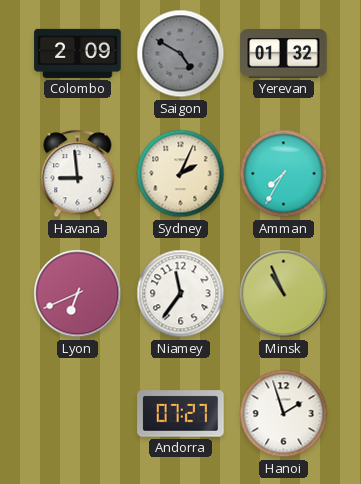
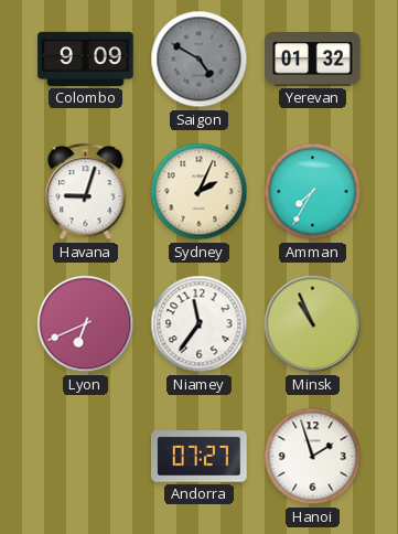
Colombo: 2:09 -> 9:09
Havana: 8:59 -> 9:03
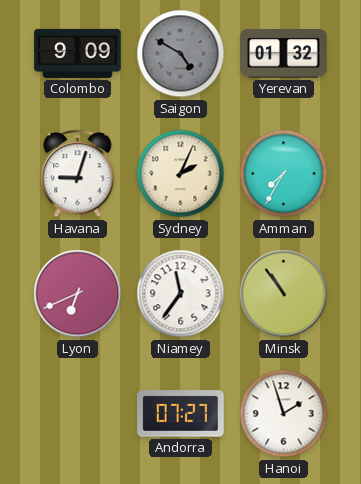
Minsk: 10:56 -> 10:54
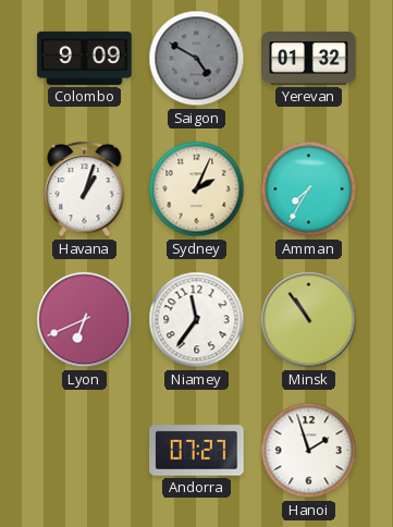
Havana: 9:03 -> 1:03
